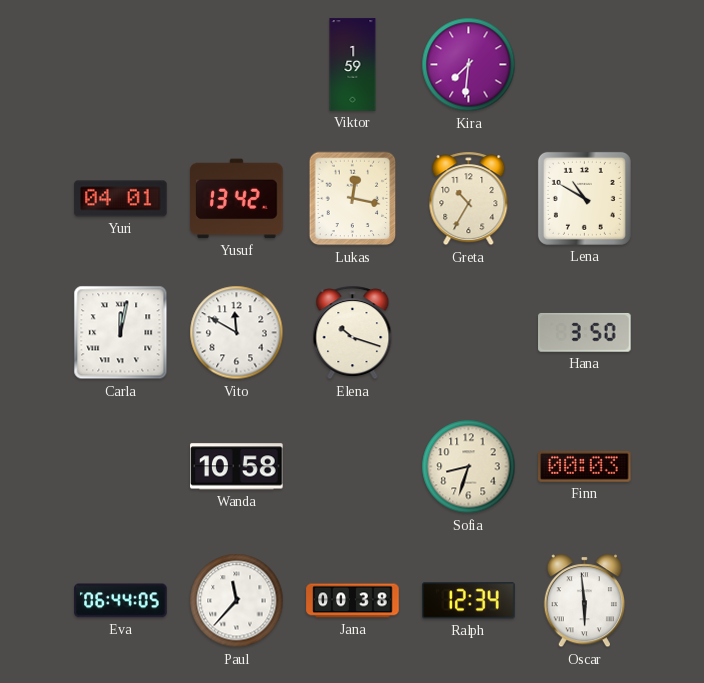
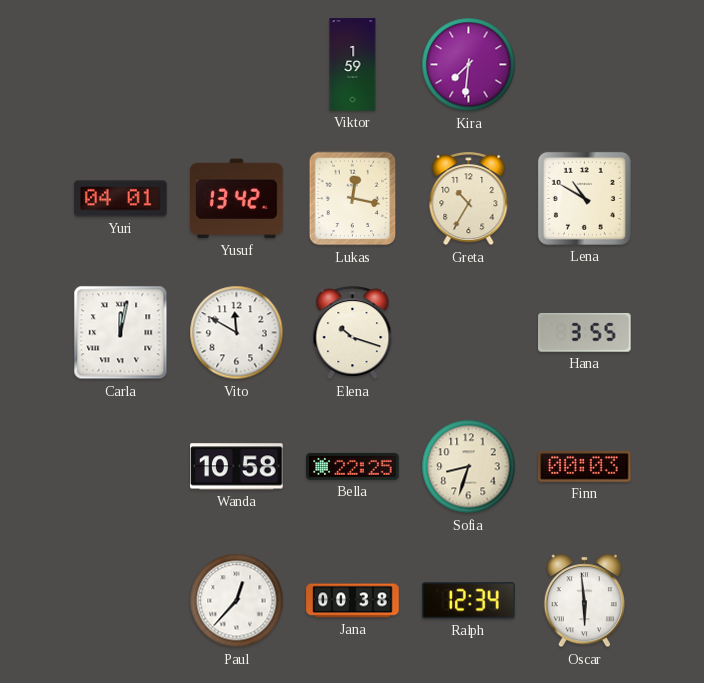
Hana: 3:50 -> 3:55
Bella: none -> 22:25
Eva: 06:44 -> none
Paul: 11:37 -> 12:37
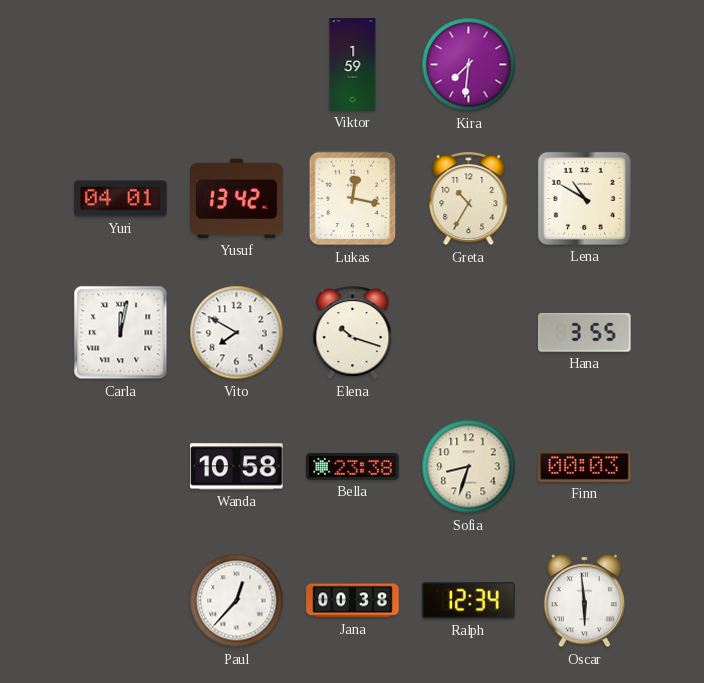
Vito: 11:50 -> 7:50
Bella: 22:25 -> 23:38
